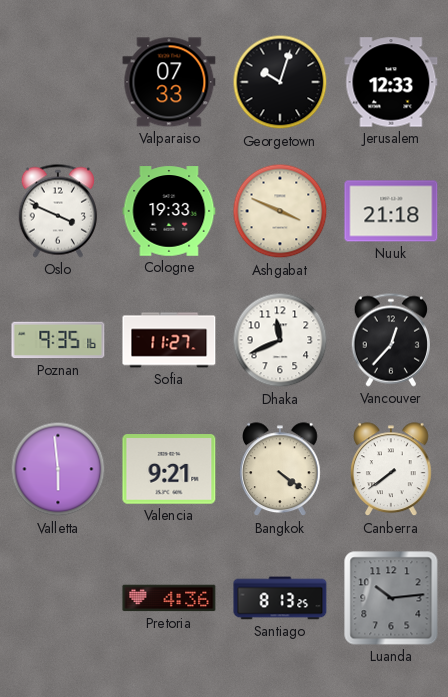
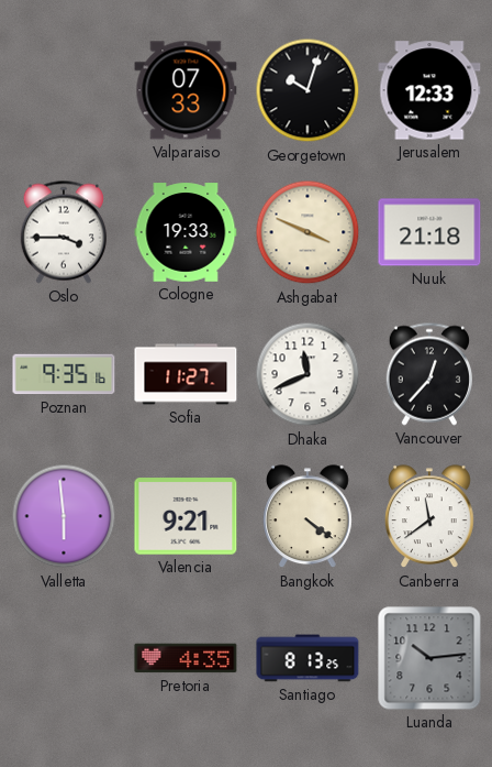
Oslo: 3:49 -> 3:45
Canberra: 7:39 -> 11:39
Pretoria: 4:36 -> 4:35
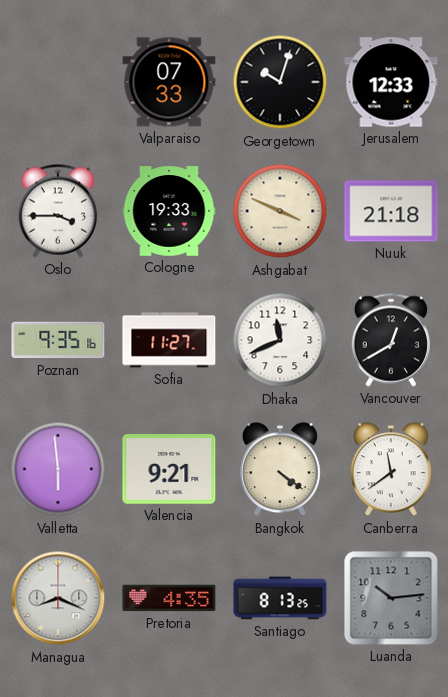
Vancouver: 12:37 -> 12:40
Managua: none -> 8:19
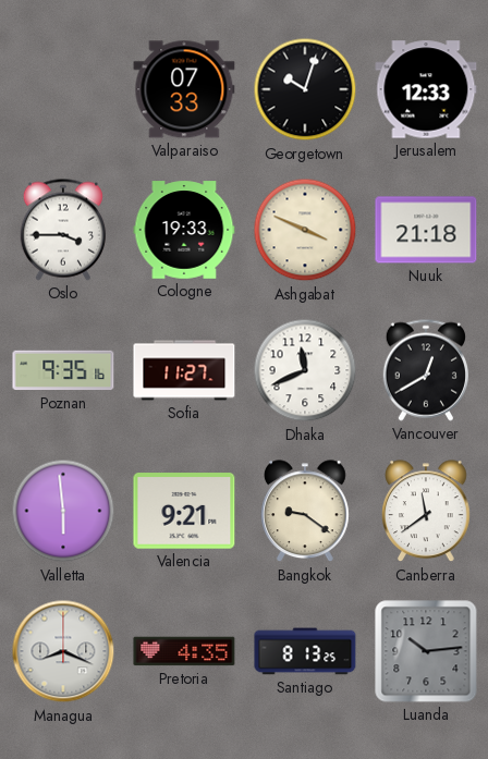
Bangkok: 4:21 -> 9:21
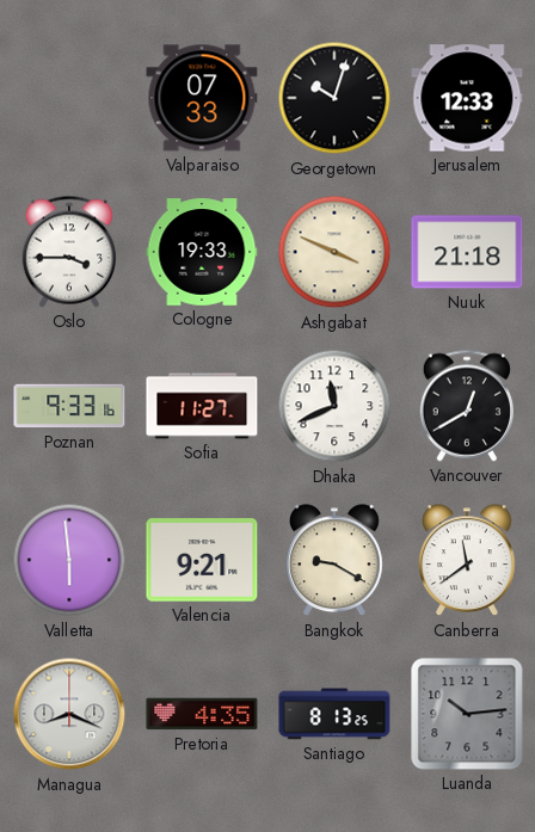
Poznan: 9:35 -> 9:33
Bangkok: 9:21 -> 9:20
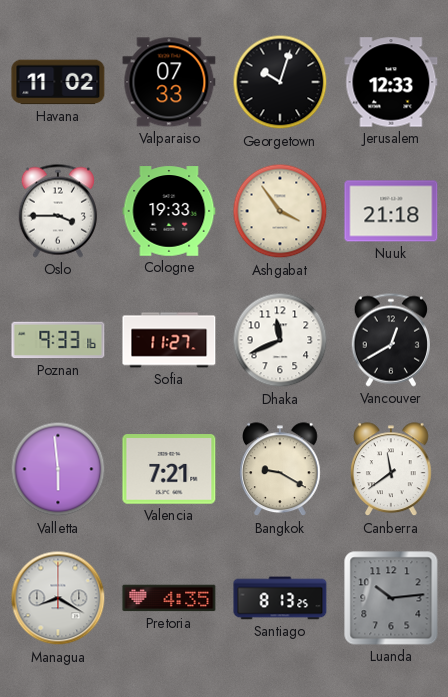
Havana: none -> 11:02
Ashgabat: 3:49 -> 3:54
Valencia: 9:21 -> 7:21
Managua: 8:19 -> 8:20
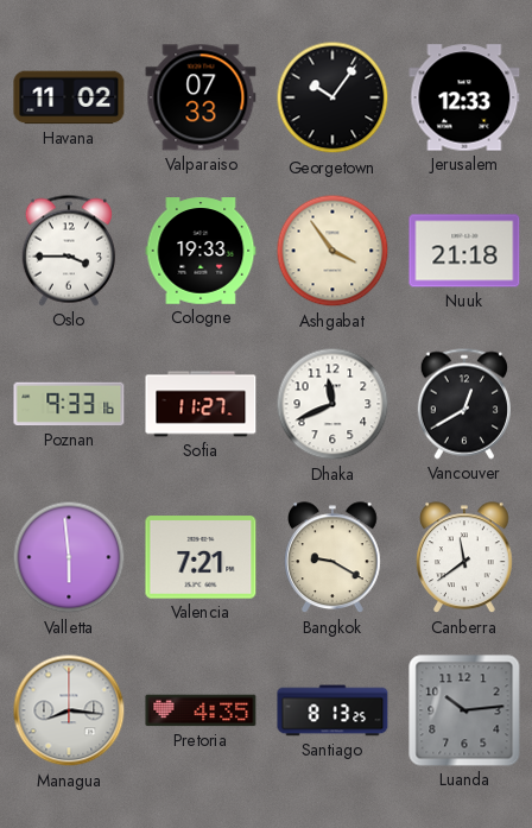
Georgetown: 10:03 -> 10:06
Managua: 8:20 -> 8:16
